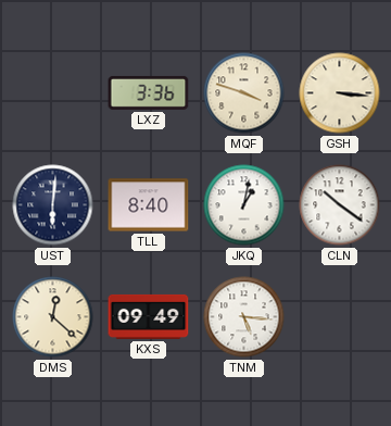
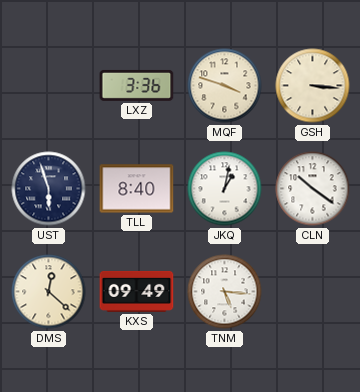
UST: 6:01 -> 5:57
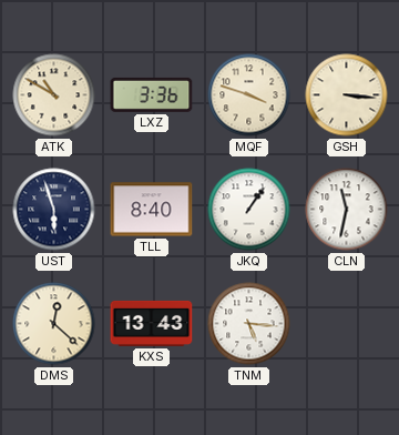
ATK: none -> 10:50
JKQ: 1:02 -> 1:06
CLN: 10:21 -> 11:32
KXS: 09:49 -> 13:43
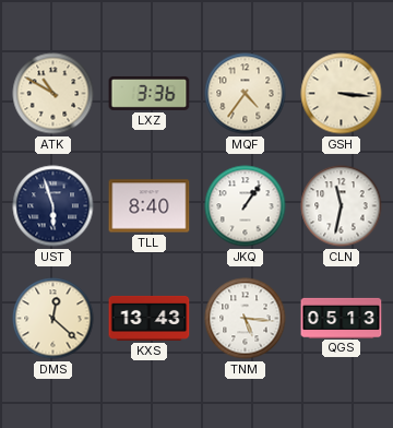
MQF: 3:48 -> 4:36
QGS: none -> 05:13
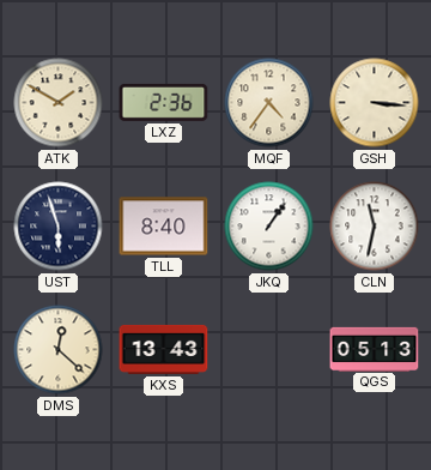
ATK: 10:50 -> 1:50
LXZ: 3:36 -> 2:36
TNM: 5:16 -> none
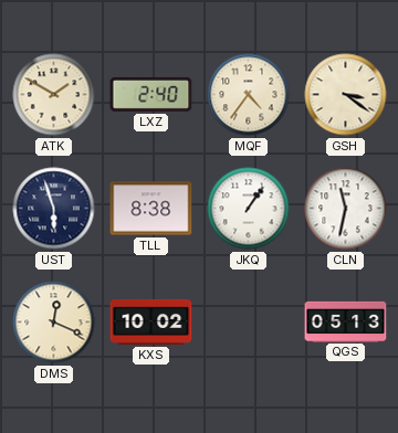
LXZ: 2:36 -> 2:40
GSH: 3:16 -> 3:21
TLL: 8:40 -> 8:38
DMS: 12:22 -> 12:19
KXS: 13:43 -> 10:02
